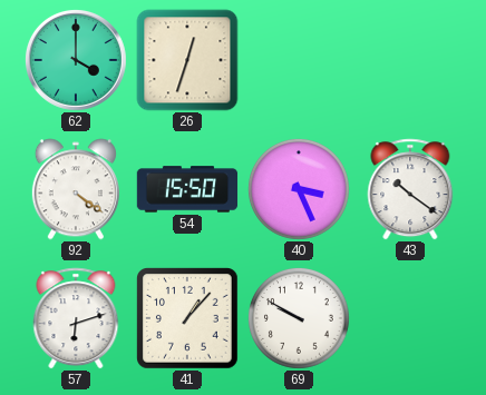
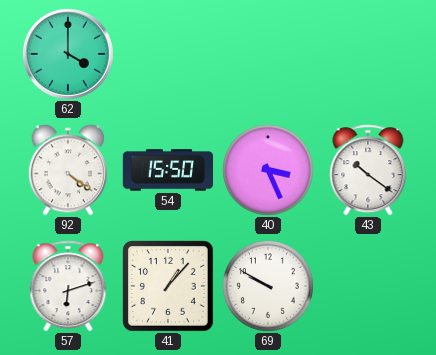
26: 12:33 -> none
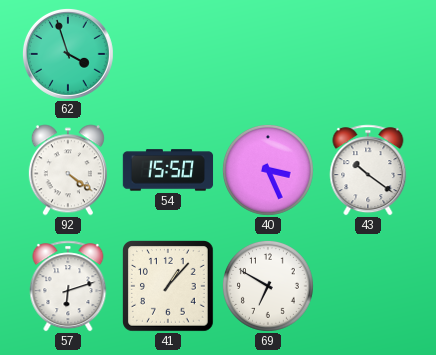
62: 4:00 -> 3:57
69: 9:50 -> 6:50
